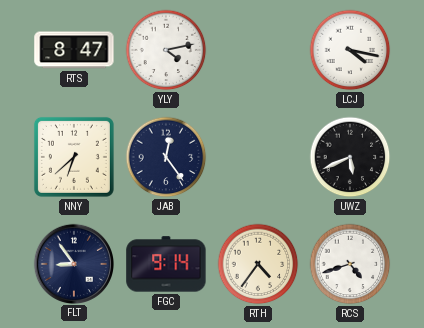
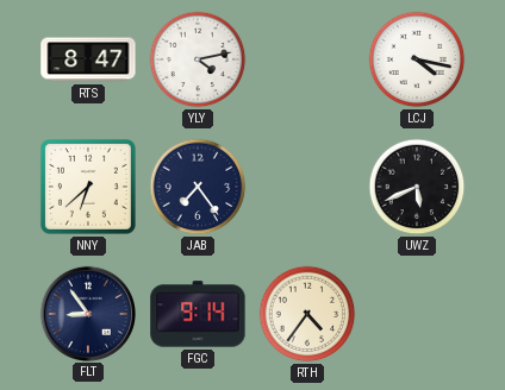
JAB: 12:24 -> 7:24
RCS: 4:42 -> none
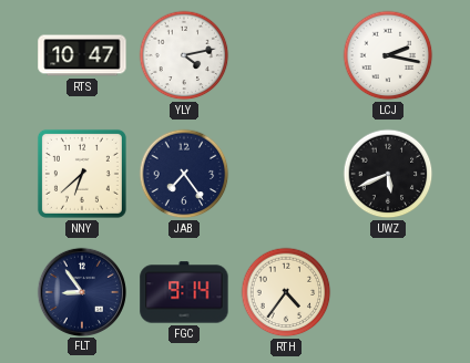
RTS: 8:47 -> 10:47
LCJ: 4:17 -> 2:17
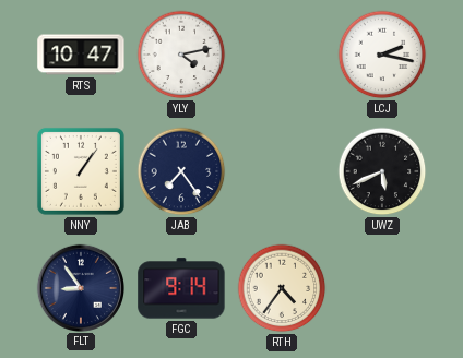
NNY: 6:38 -> 1:06
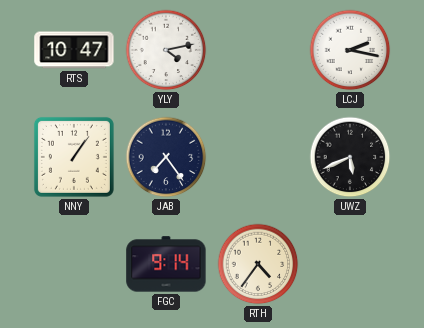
FLT: 8:54 -> none
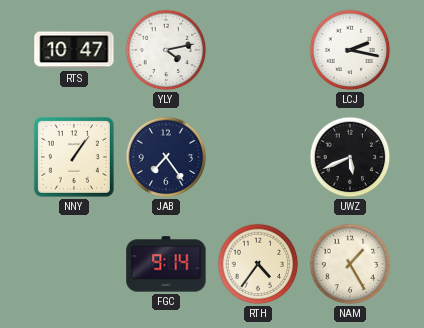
NAM: none -> 1:25
